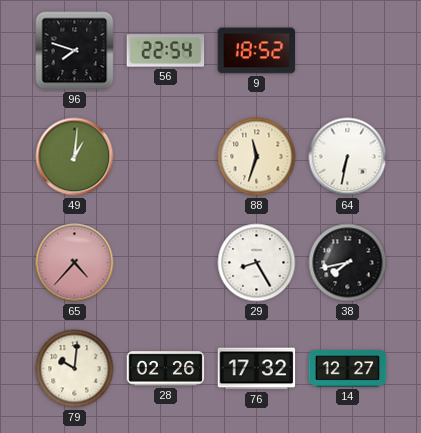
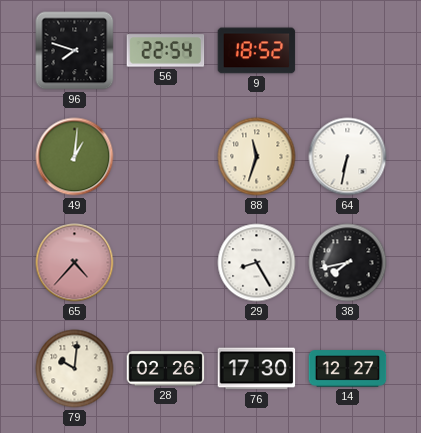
76: 17:32 -> 17:30
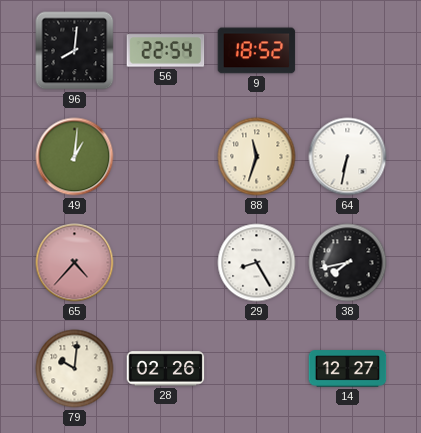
96: 7:48 -> 8:01
76: 17:30 -> none
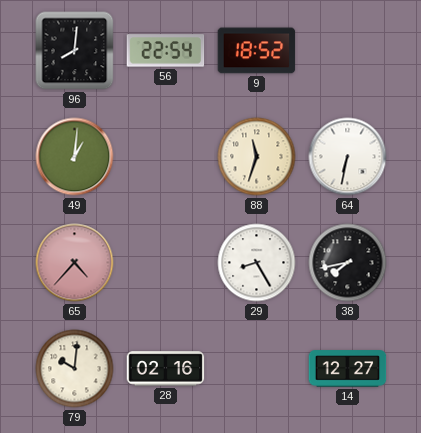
28: 02:26 -> 02:16
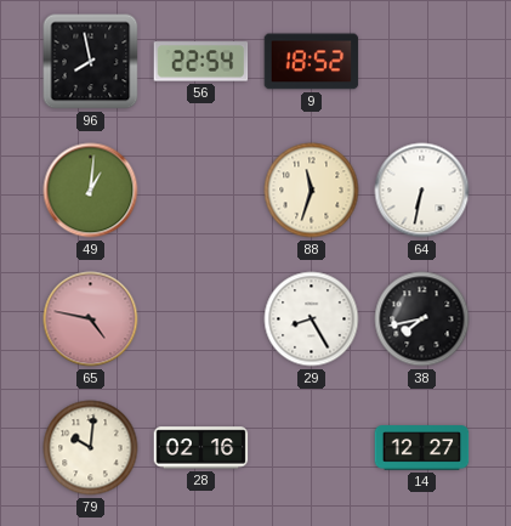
96: 8:01 -> 7:58
65: 4:37 -> 4:47
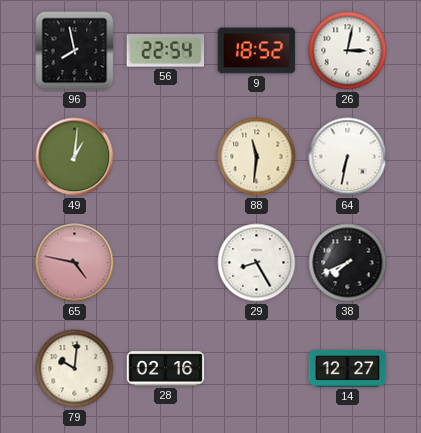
26: none -> 3:02
88: 11:33 -> 11:31
38: 7:43 -> 7:41
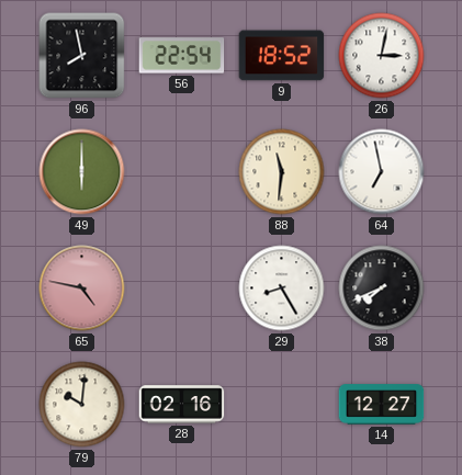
49: 1:01 -> 6:00
64: 6:32 -> 6:58
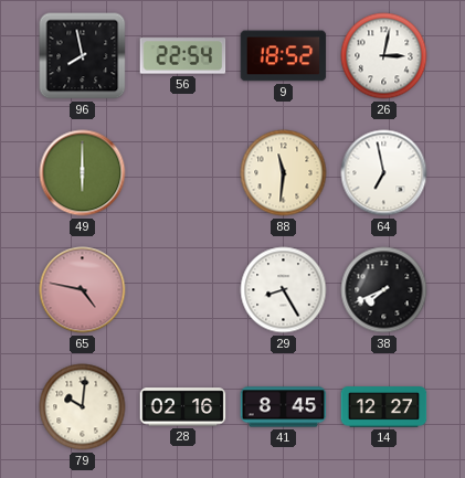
41: none -> 8:45
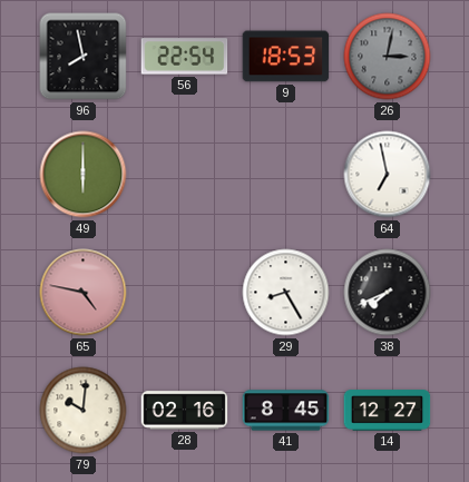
9: 18:52 -> 18:53
26 dial: white -> grey
88: 11:31 -> none
